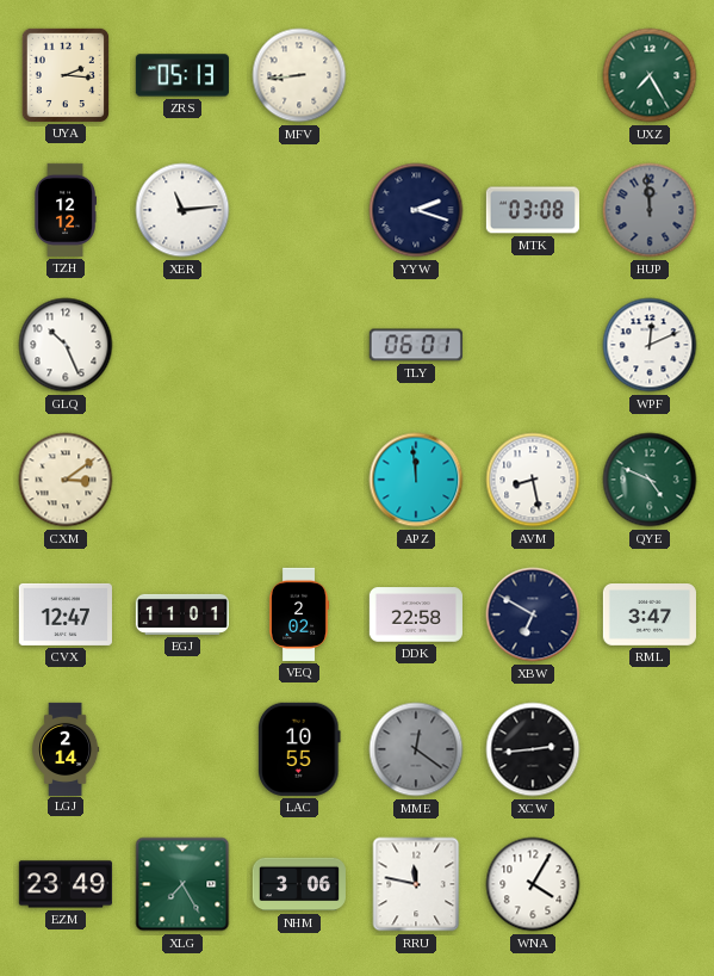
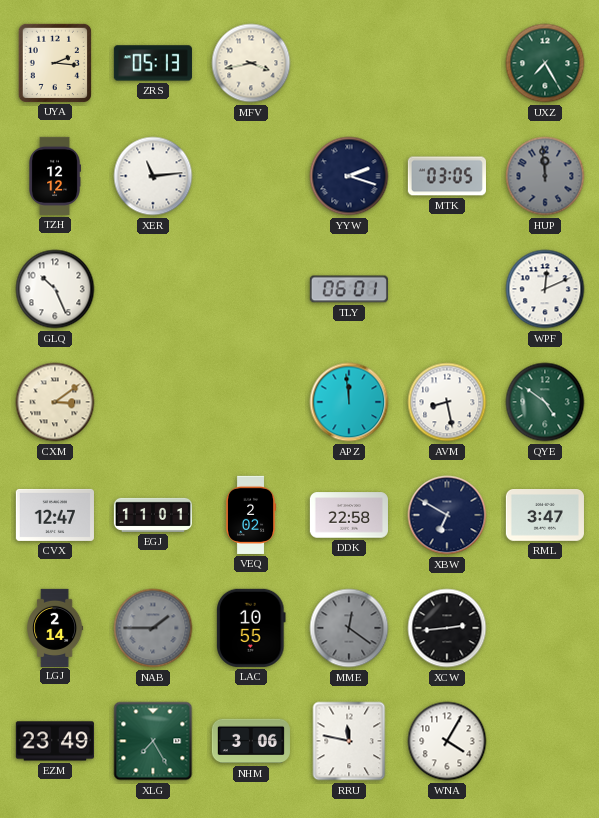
MFV: 8:44 -> 3:43
MTK: 03:08 -> 03:05
QYE: 4:49 -> 4:51
NAB: none -> 1:45
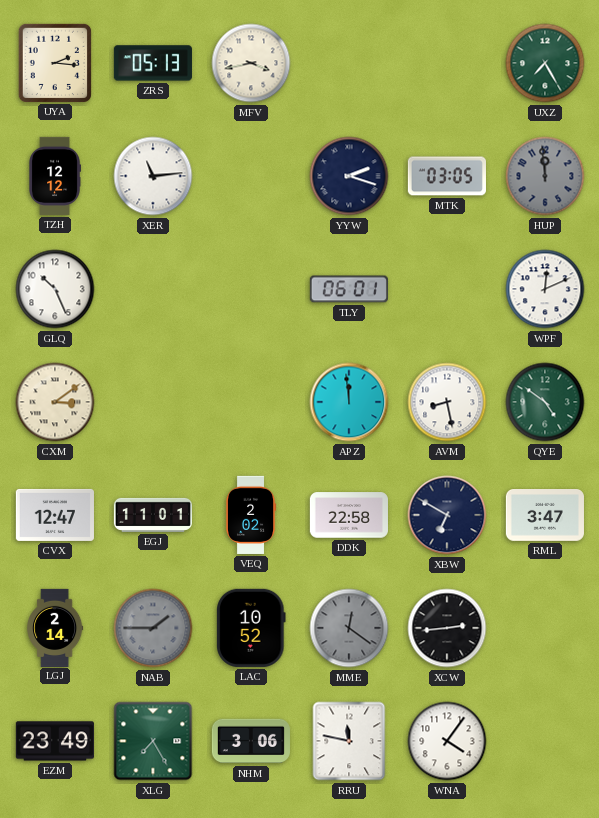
LAC: 10:55 -> 10:52
WNA: 4:05 -> 4:06
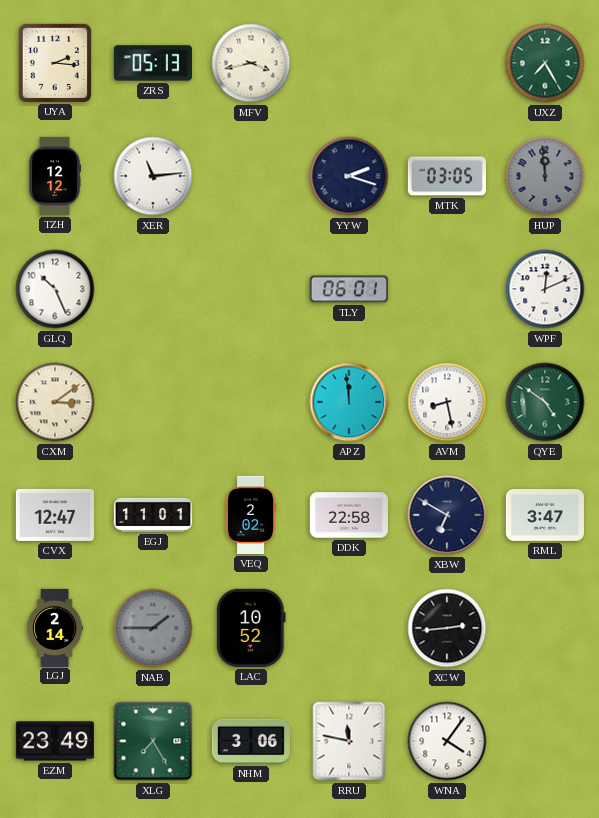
MME: 12:21 -> none
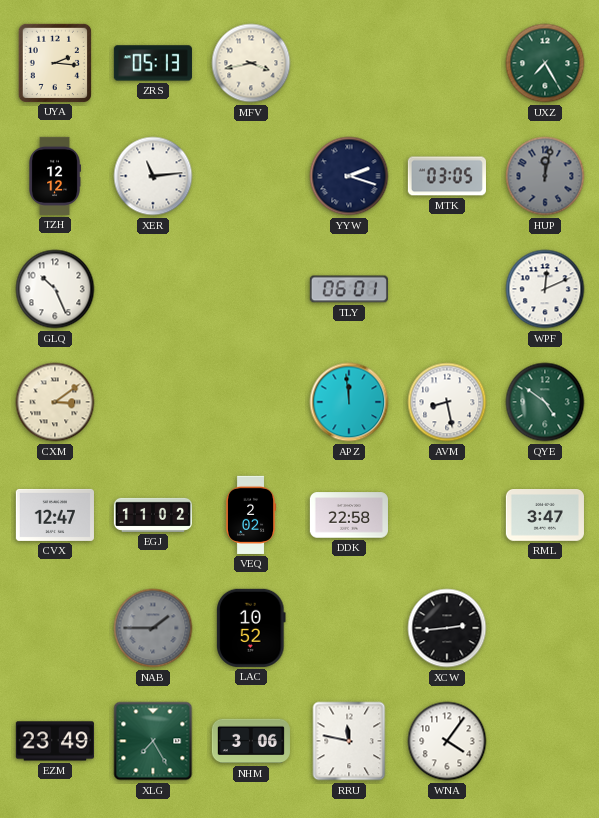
HUP: 11:59 -> 12:02
EGJ: 11:01 -> 11:02
XBW: 6:50 -> none
LGJ: 2:14 -> none
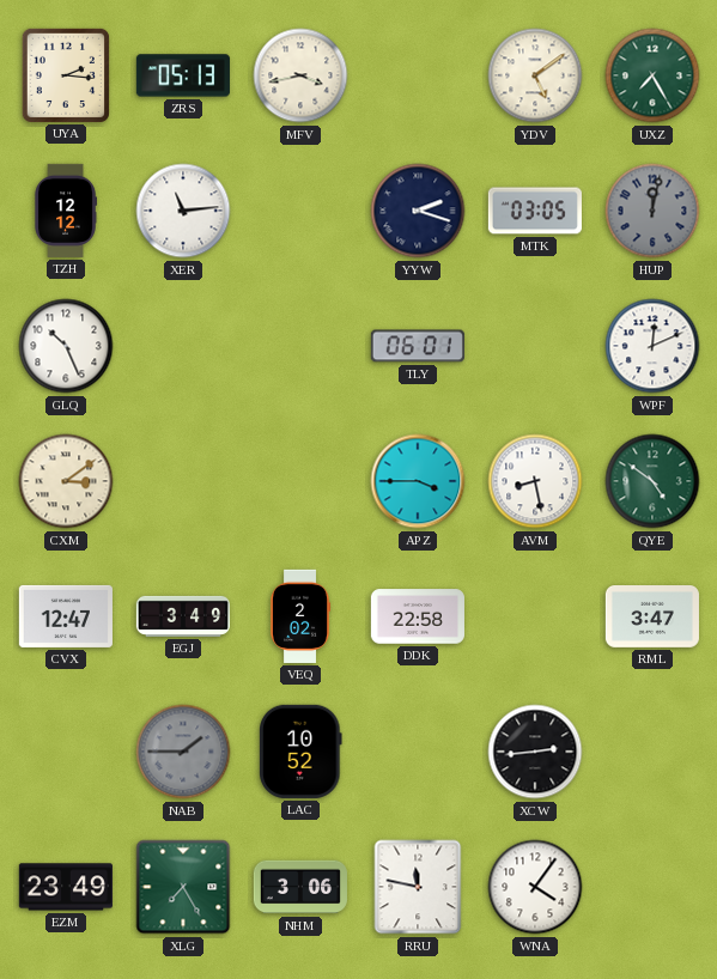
YDV: none -> 5:09
APZ: 11:59 -> 3:45
EGJ: 11:02 -> 3:49
